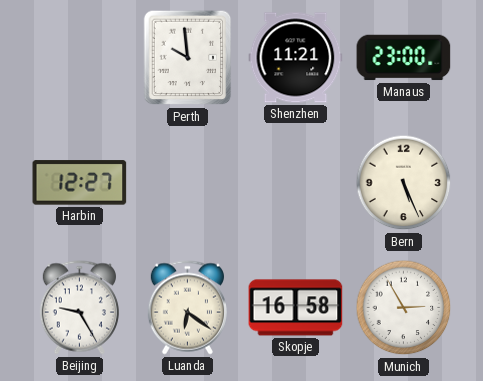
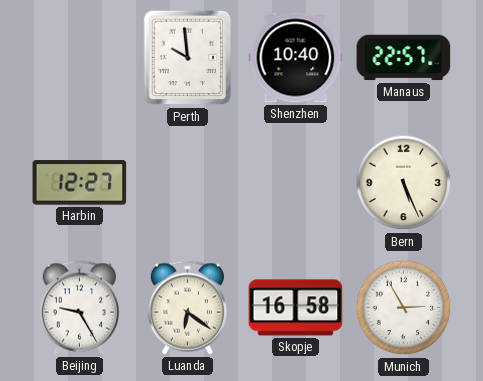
Shenzhen: 11:21 -> 10:40
Manaus: 23:00 -> 22:57
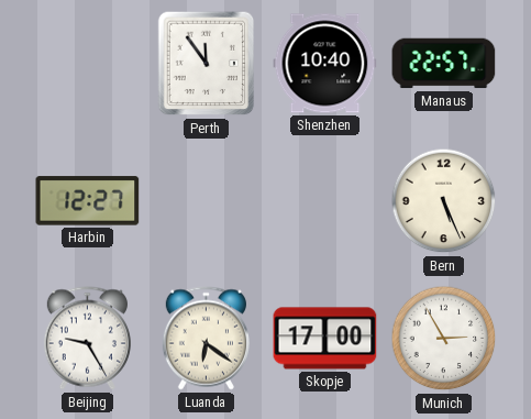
Perth: 9:59 -> 11:54
Skopje: 16:58 -> 17:00
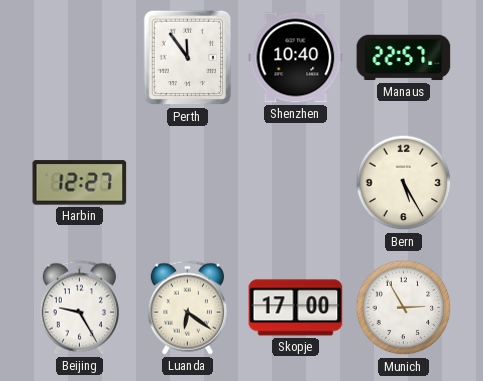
Bern: 5:26 -> 5:25
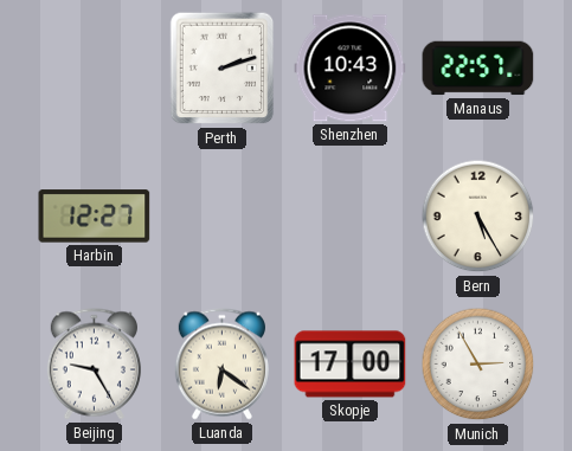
Perth: 11:54 -> 2:12
Shenzhen: 10:40 -> 10:43
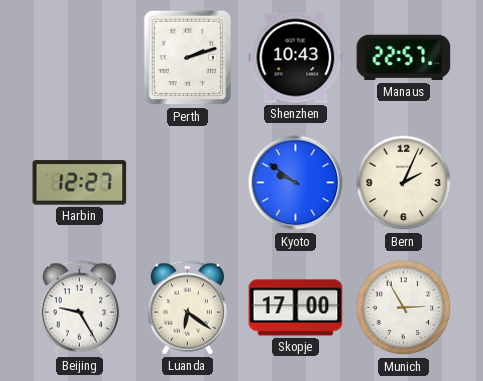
Kyoto: none -> 9:51
Bern: 5:25 -> 2:04
